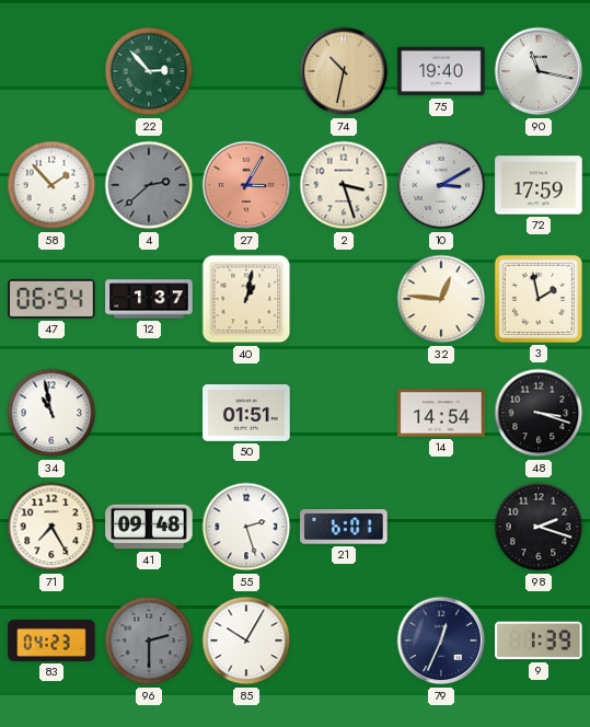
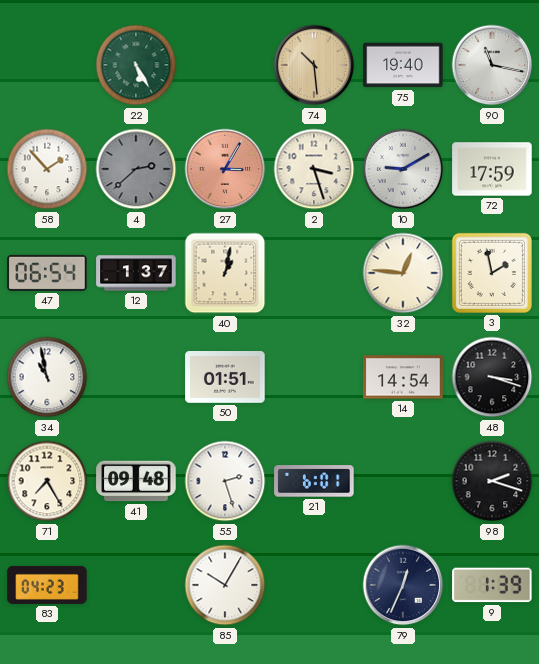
22: 2:53 -> 5:25
74: 10:32 -> 10:29
10: 3:10 -> 9:10
96: 2:30 -> none
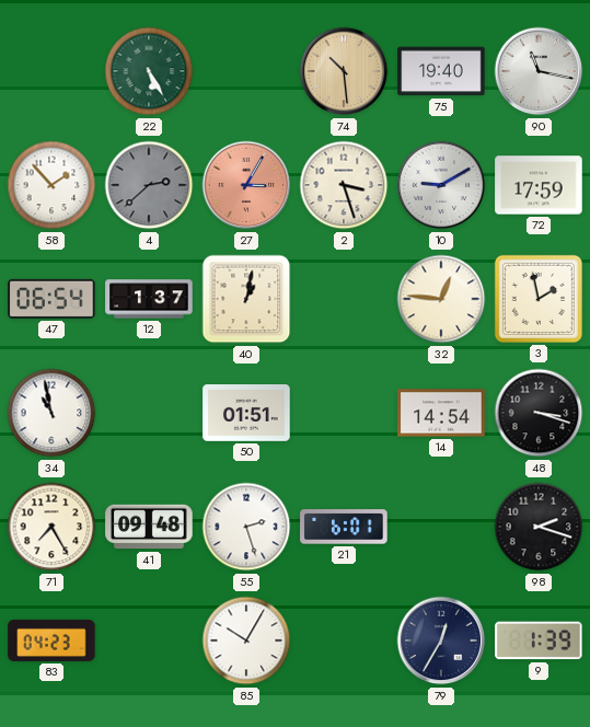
79: 12:34 -> 12:35
